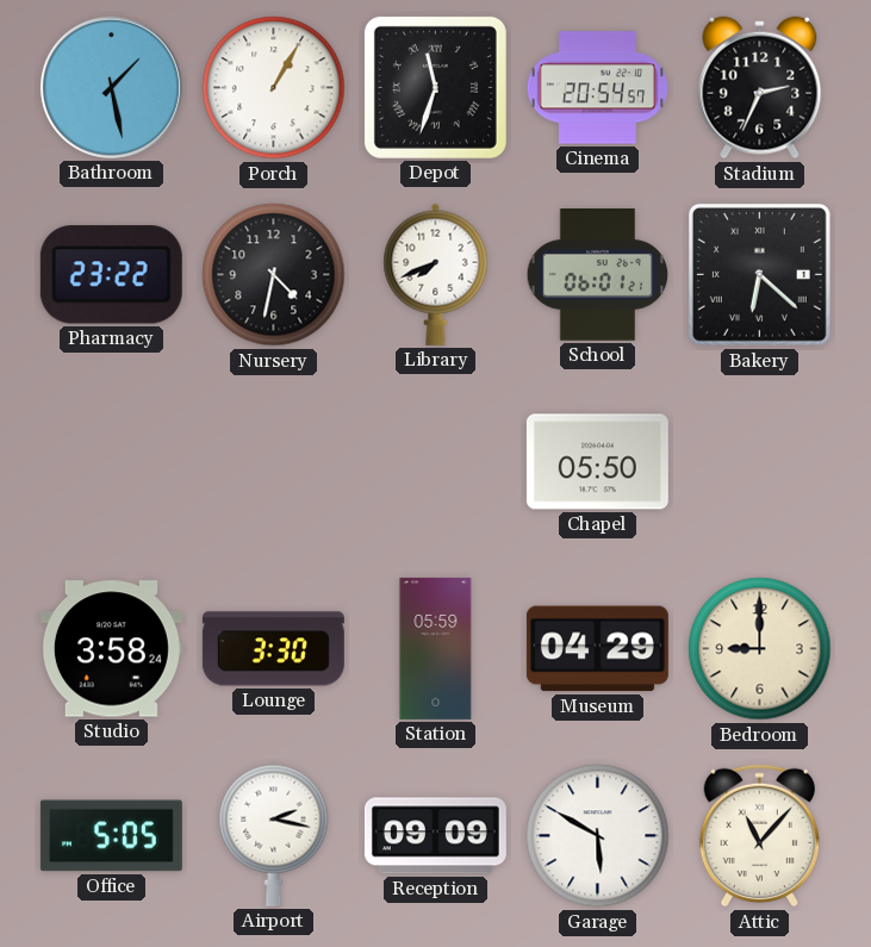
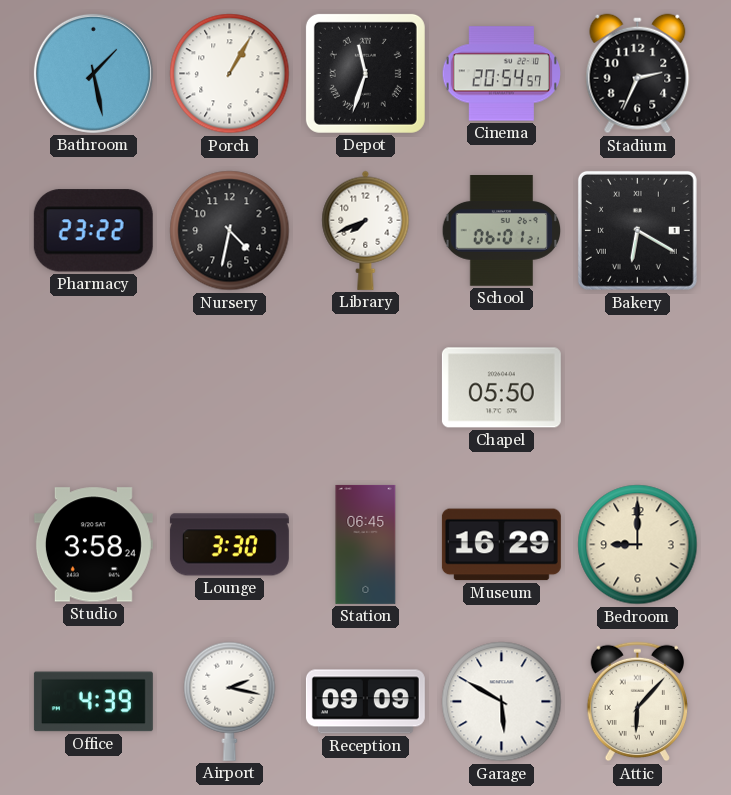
Bakery: 6:22 -> 6:20
Station: 05:59 -> 06:45
Museum: 04:29 -> 16:29
Office: 5:05 -> 4:39
Attic: 11:07 -> 6:07
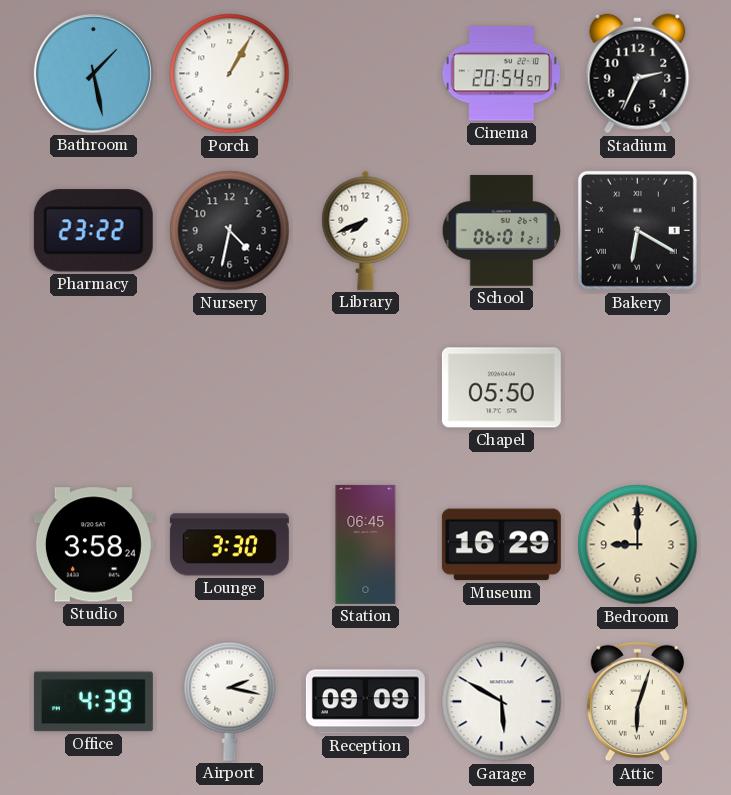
Depot: 11:33 -> none
Attic: 6:07 -> 6:03
